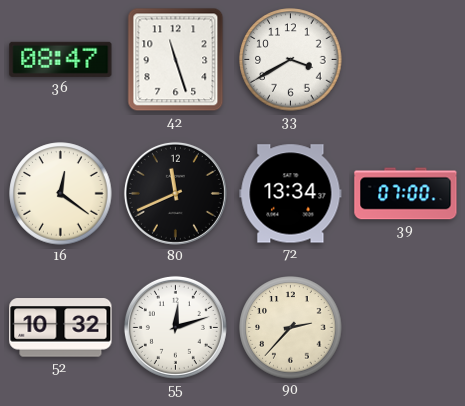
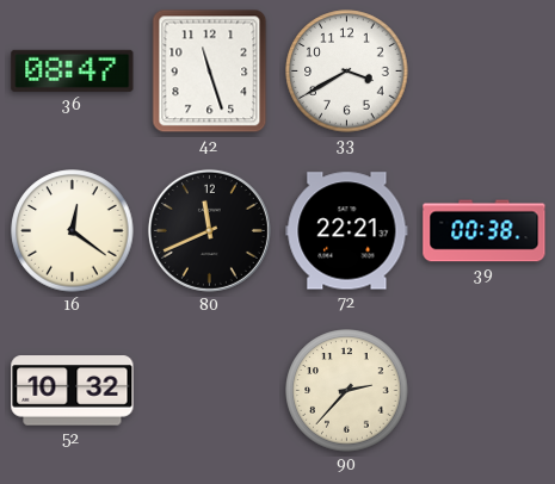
72: 13:34 -> 22:21
39: 07:00 -> 00:38
55: 12:12 -> none
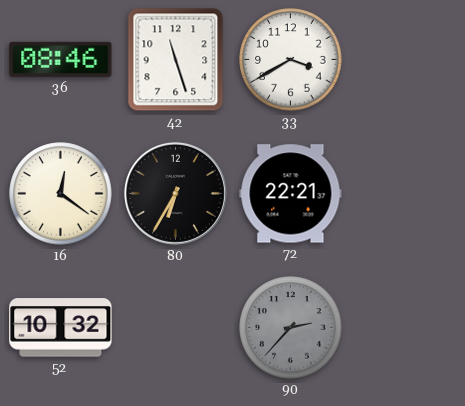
36: 08:47 -> 08:46
80: 11:41 -> 6:35
39: 00:38 -> none
90 dial: cream -> grey
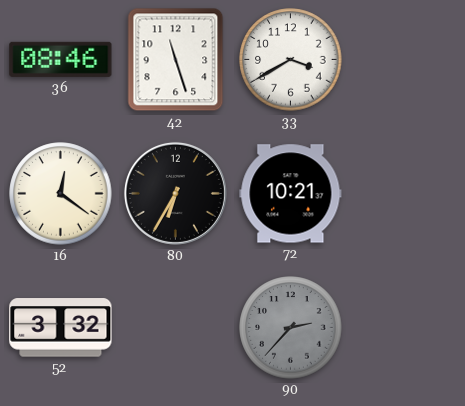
72: 22:21 -> 10:21
52: 10:32 -> 3:32
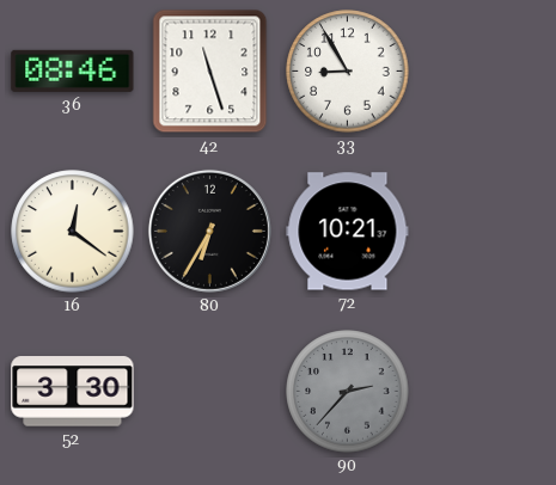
33: 3:40 -> 8:55
52: 3:32 -> 3:30
